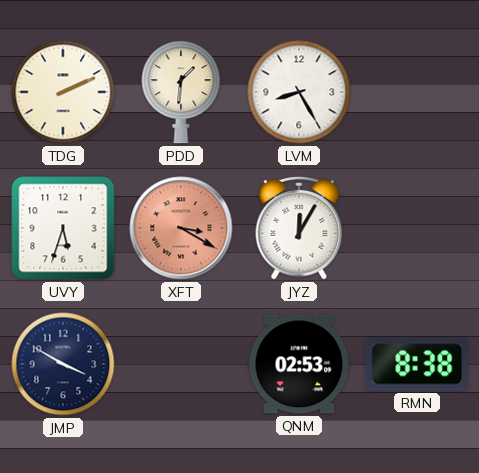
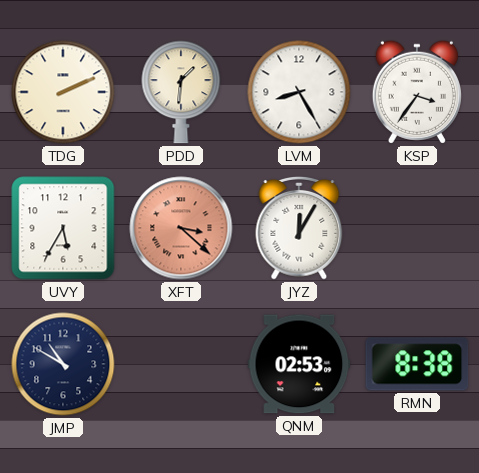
KSP: none -> 3:36
UVY: 5:33 -> 5:35
XFT: 3:20 -> 3:22
JMP: 3:50 -> 10:50
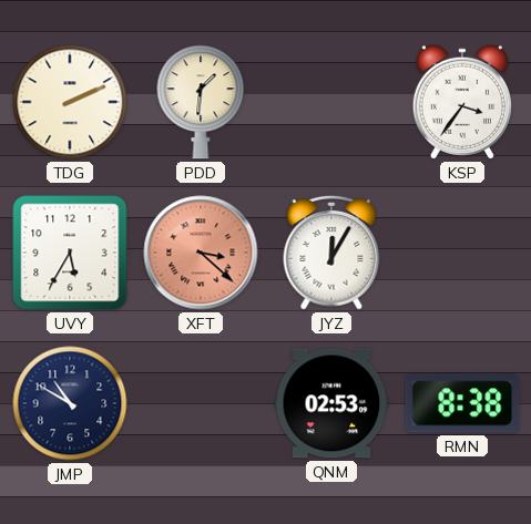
LVM: 8:25 -> none
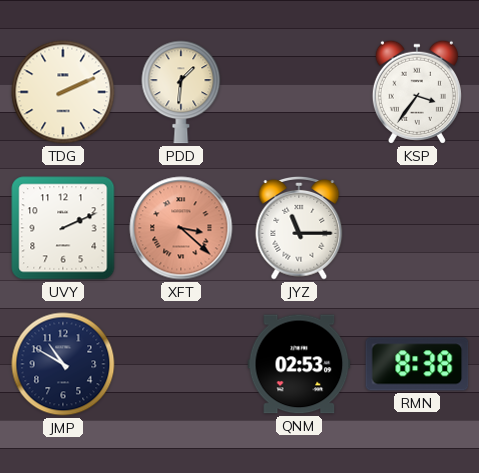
UVY: 5:35 -> 2:11
JYZ: 12:05 -> 11:15
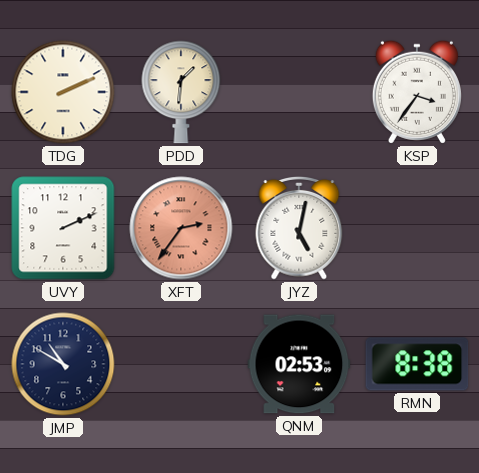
XFT: 3:22 -> 2:36
JYZ: 11:15 -> 5:02
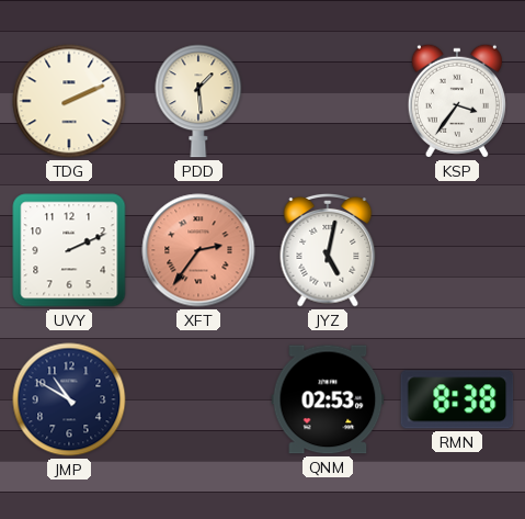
PDD: 1:31 -> 1:29
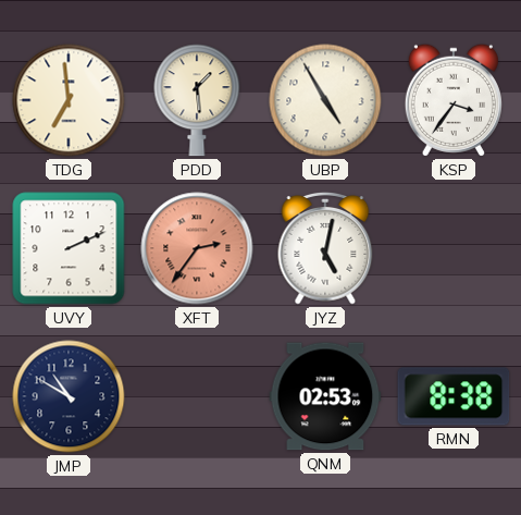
TDG: 2:11 -> 6:59
UBP: none -> 4:55
